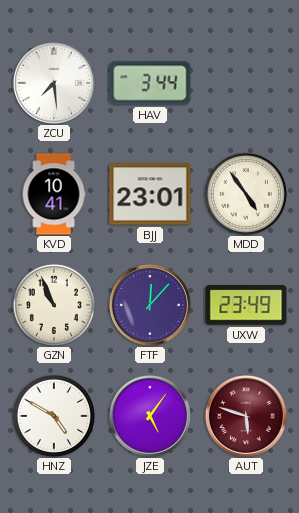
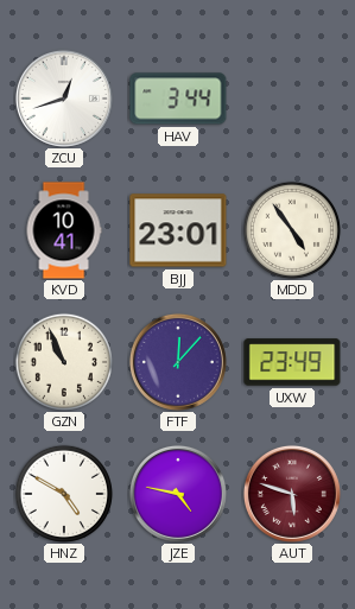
ZCU: 7:29 -> 12:42
JZE: 5:06 -> 4:47
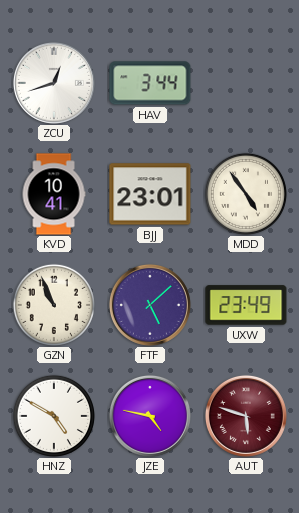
FTF: 12:07 -> 5:08
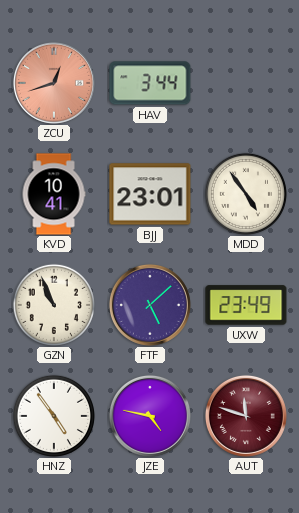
ZCU dial: white -> salmon
HNZ: 4:50 -> 4:54
AUT: 5:48 -> 11:48
